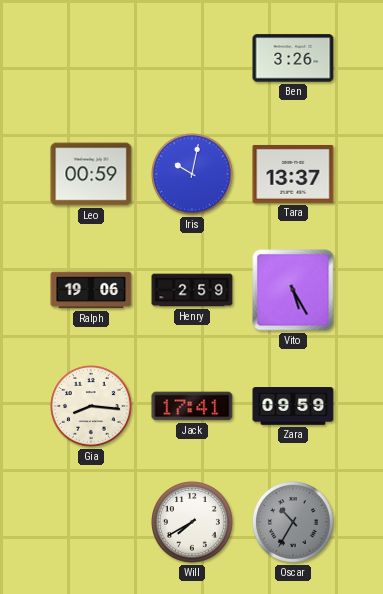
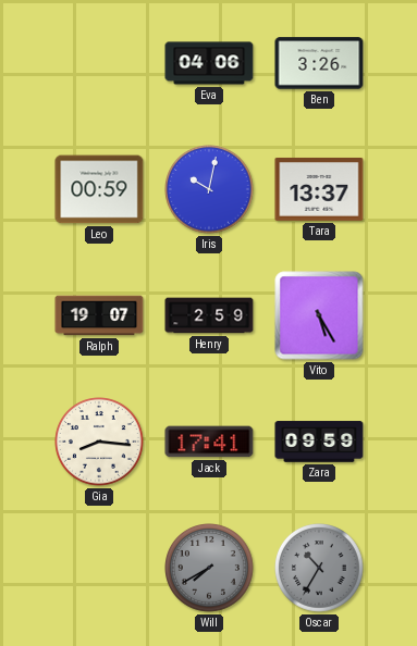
Eva: none -> 04:06
Ralph: 19:06 -> 19:07
Will dial: white -> grey
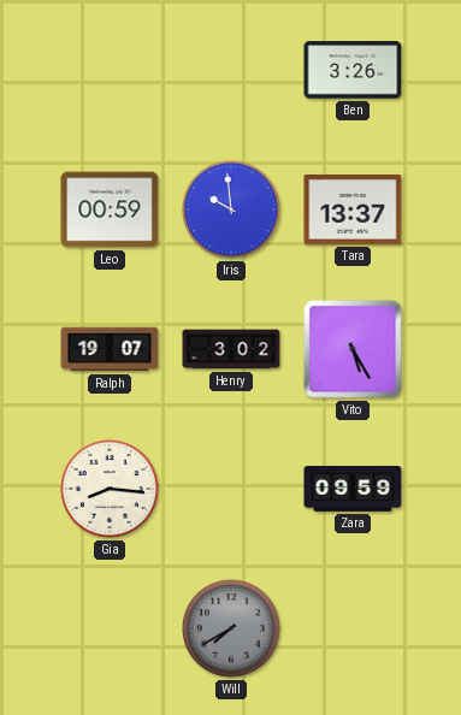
Eva: 04:06 -> none
Iris: 10:02 -> 9:59
Henry: 2:59 -> 3:02
Jack: 17:41 -> none
Oscar: 10:35 -> none
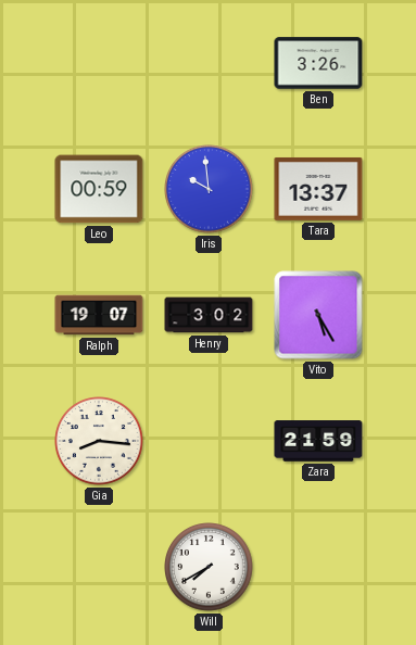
Zara: 09:59 -> 21:59
Will dial: grey -> white
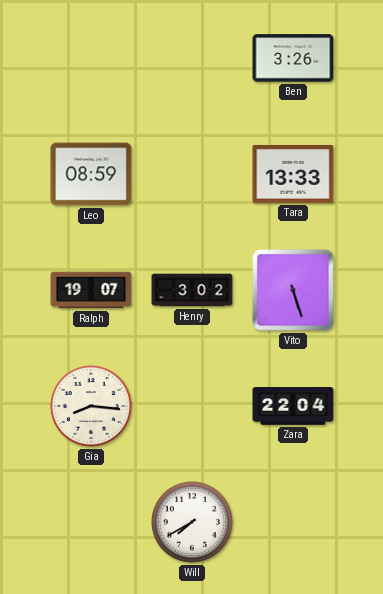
Leo: 00:59 -> 08:59
Iris: 9:59 -> none
Tara: 13:37 -> 13:33
Vito: 5:25 -> 5:27
Zara: 21:59 -> 22:04
